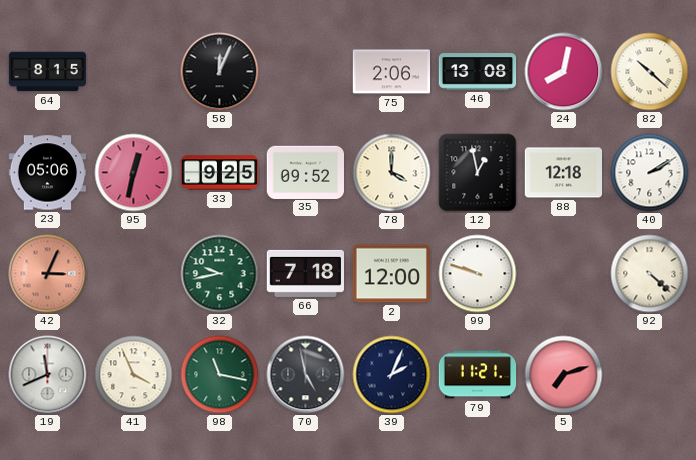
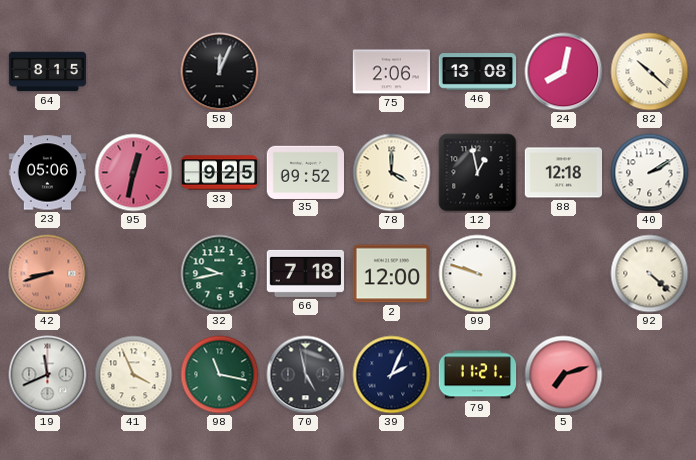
42: 3:04 -> 8:42
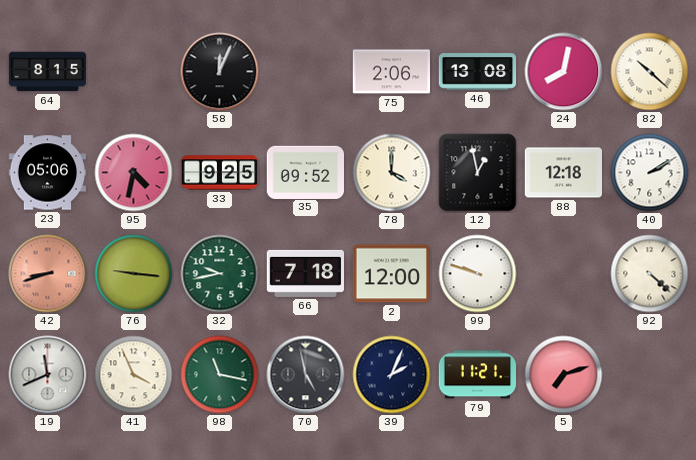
95: 12:32 -> 4:32
76: none -> 9:16
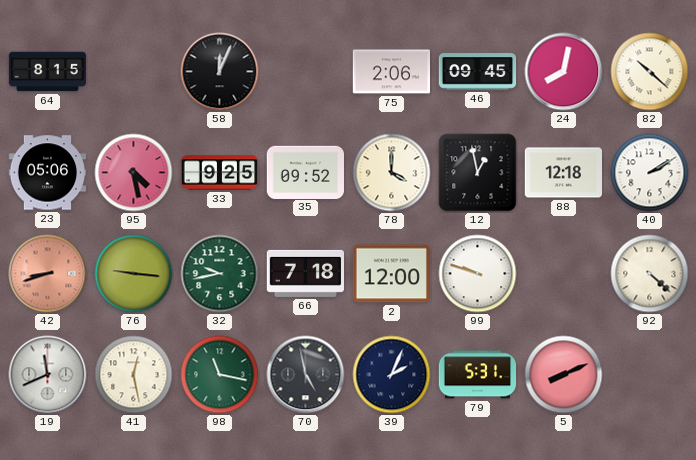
46: 13:08 -> 09:45
95: 4:32 -> 4:28
41: 3:56 -> 12:28
79: 11:21 -> 5:31
5: 7:12 -> 8:11
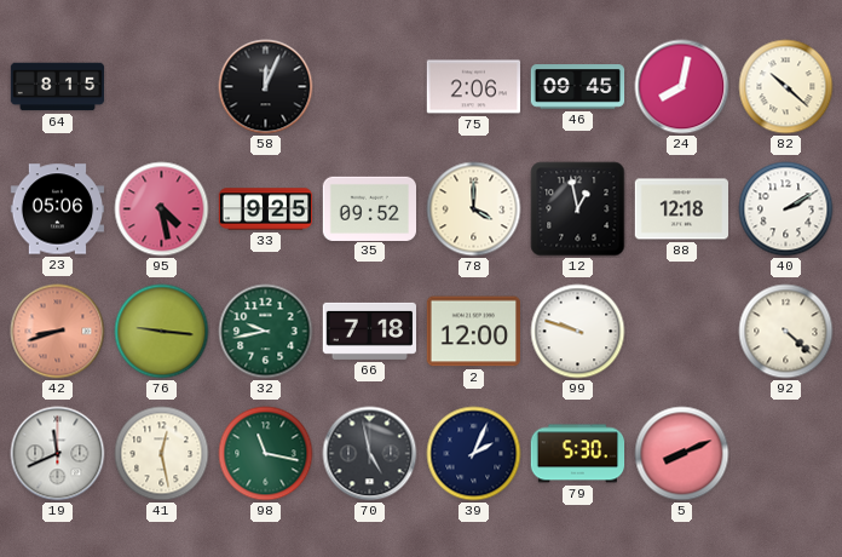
79: 5:31 -> 5:30
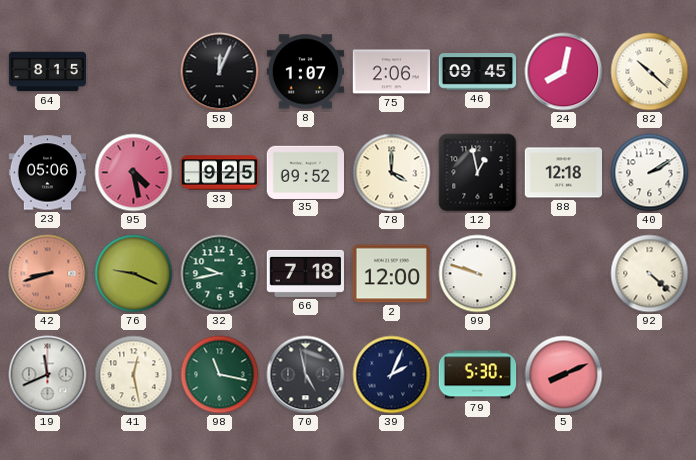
8: none -> 1:07
76: 9:16 -> 9:19
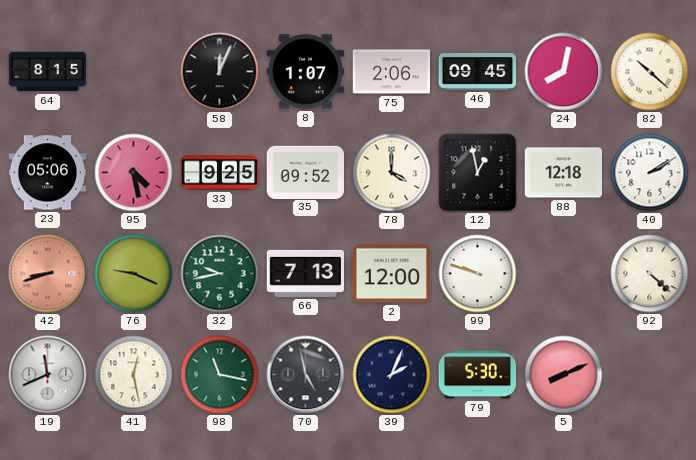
66: 7:18 -> 7:13
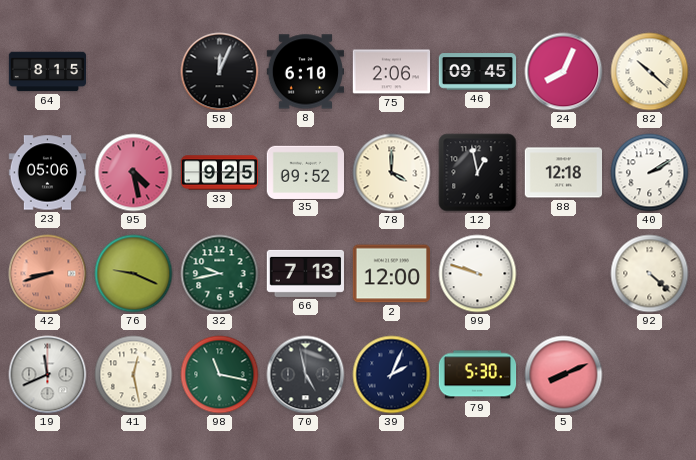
8: 1:07 -> 6:10
24: 8:02 -> 8:04
